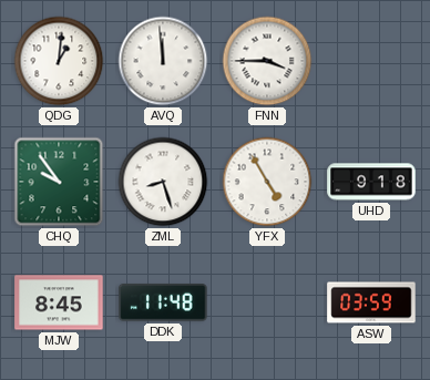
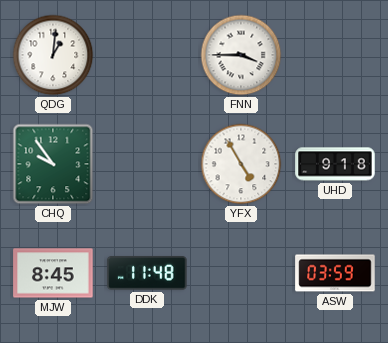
AVQ: 11:59 -> none
ZML: 8:27 -> none
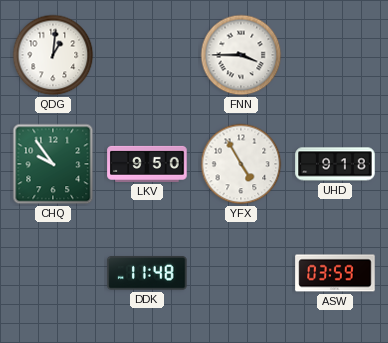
LKV: none -> 9:50
MJW: 8:45 -> none
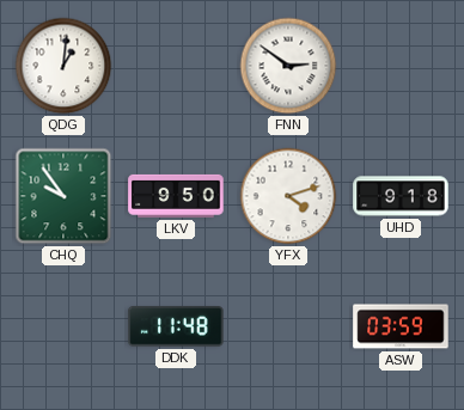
FNN: 3:45 -> 2:51
YFX: 4:55 -> 4:12
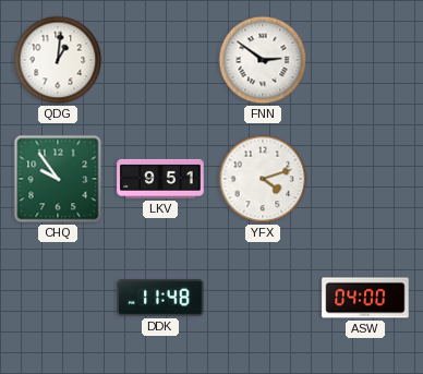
LKV: 9:50 -> 9:51
UHD: 9:18 -> none
ASW: 03:59 -> 04:00
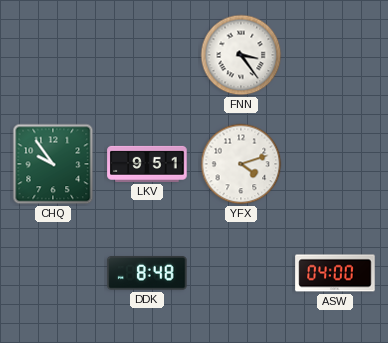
QDG: 1:01 -> none
FNN: 2:51 -> 3:24
DDK: 11:48 -> 8:48
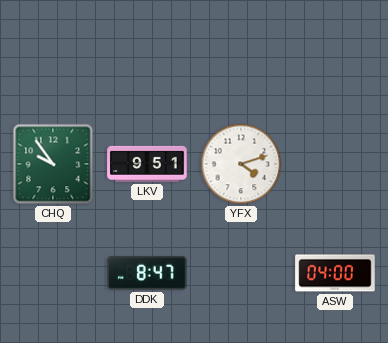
FNN: 3:24 -> none
DDK: 8:48 -> 8:47
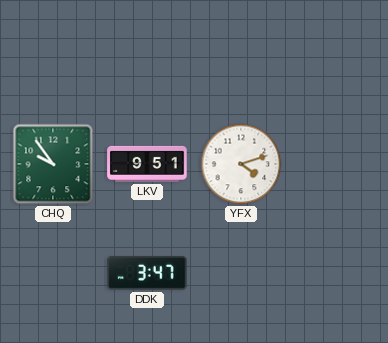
DDK: 8:47 -> 3:47
ASW: 04:00 -> none
